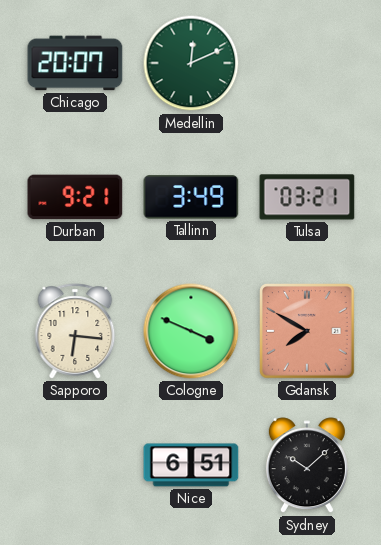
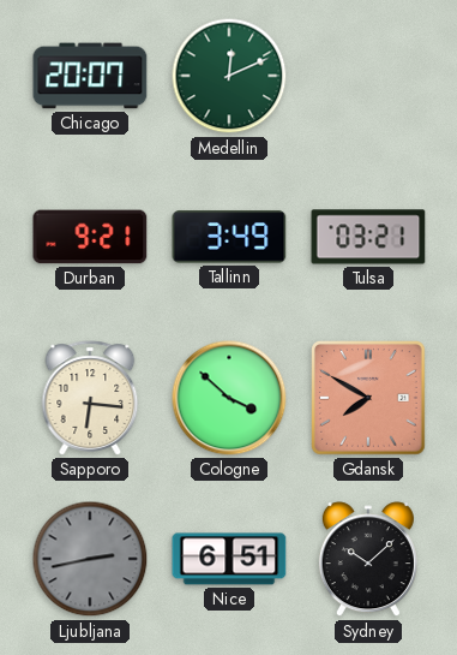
Cologne: 3:49 -> 3:52
Ljubljana: none -> 2:43
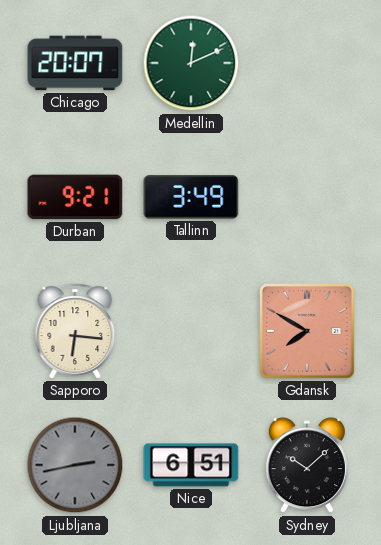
Tulsa: 03:21 -> none
Cologne: 3:52 -> none
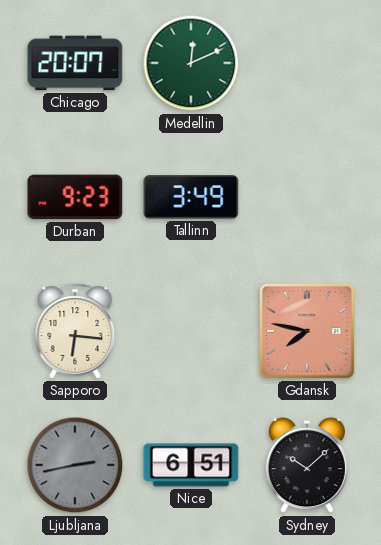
Durban: 9:21 -> 9:23
Gdansk: 7:50 -> 7:47
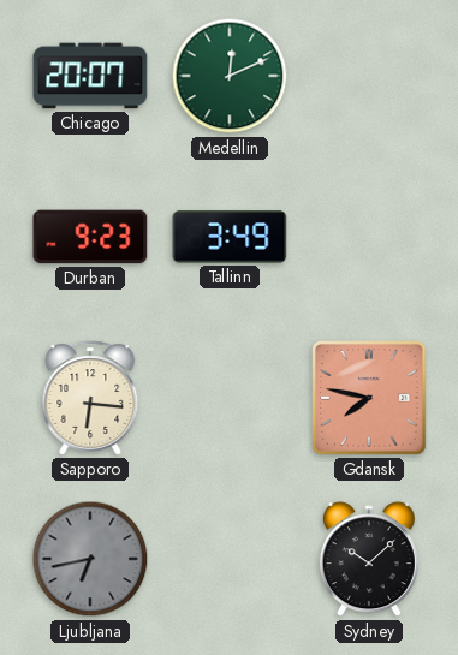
Ljubljana: 2:43 -> 6:43
Nice: 6:51 -> none
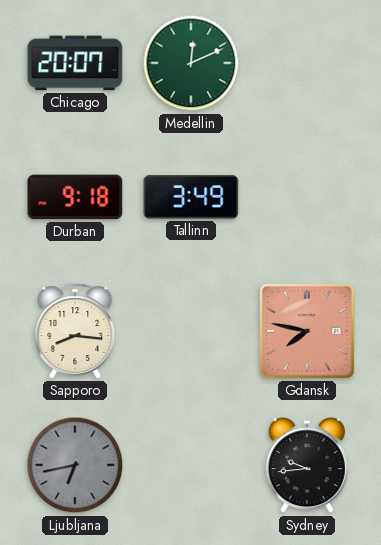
Durban: 9:23 -> 9:18
Sapporo: 6:16 -> 8:16
Sydney: 10:08 -> 9:44
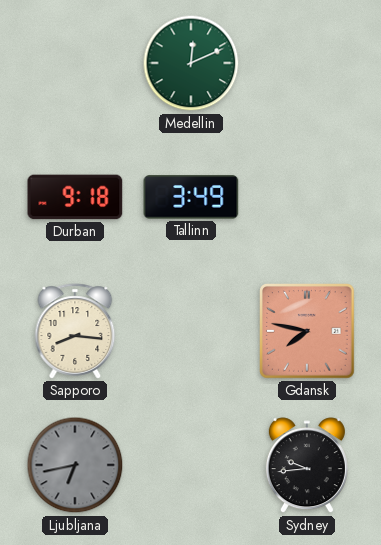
Chicago: 20:07 -> none
